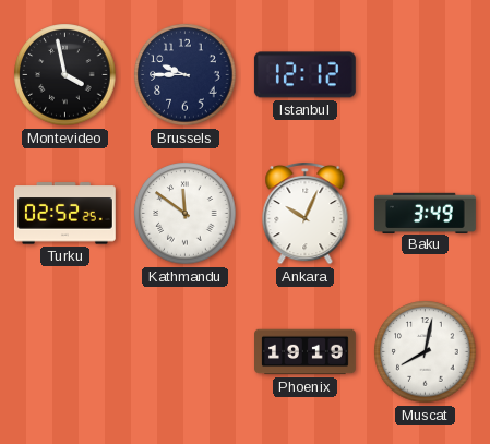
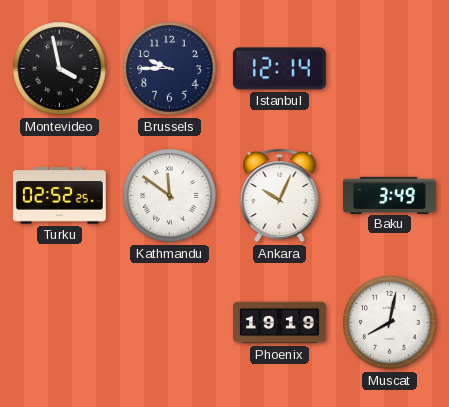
Istanbul: 12:12 -> 12:14
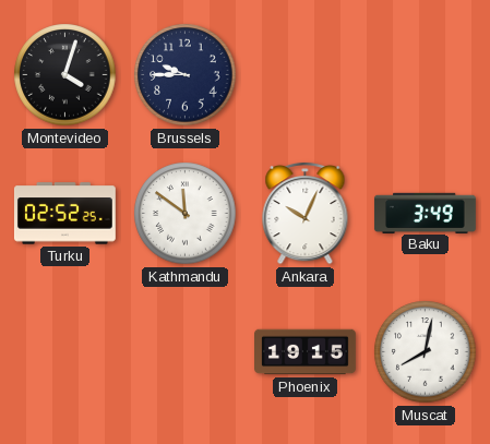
Montevideo: 3:58 -> 4:03
Istanbul: 12:14 -> none
Phoenix: 19:19 -> 19:15
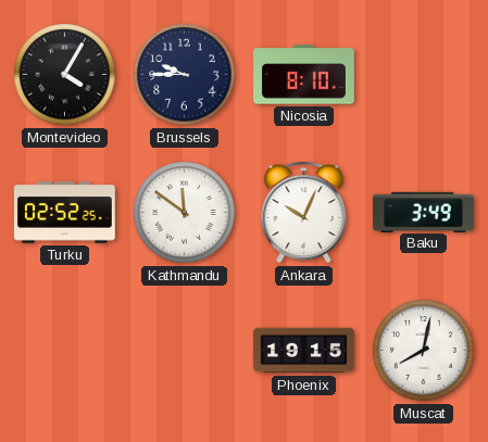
Montevideo: 4:03 -> 4:05
Nicosia: none -> 8:10
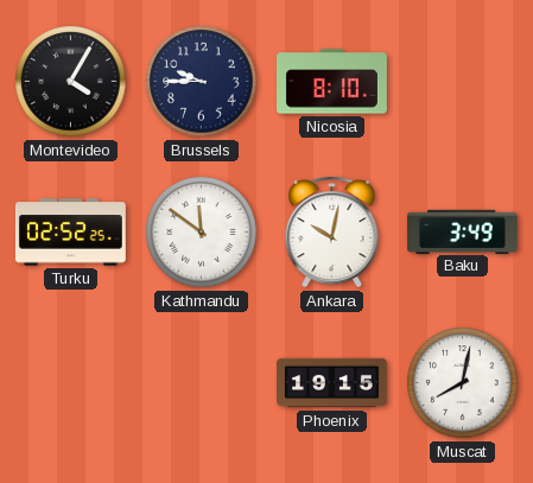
Ankara: 10:04 -> 10:02
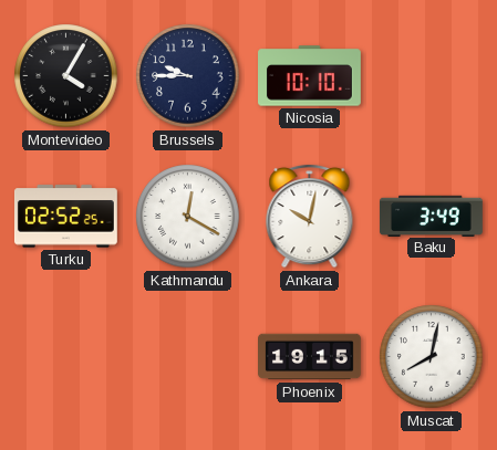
Nicosia: 8:10 -> 10:10
Kathmandu: 11:51 -> 12:20
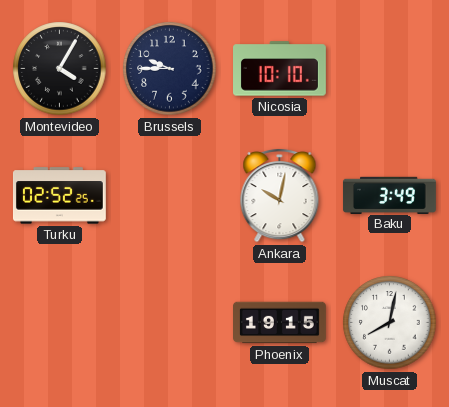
Kathmandu: 12:20 -> none
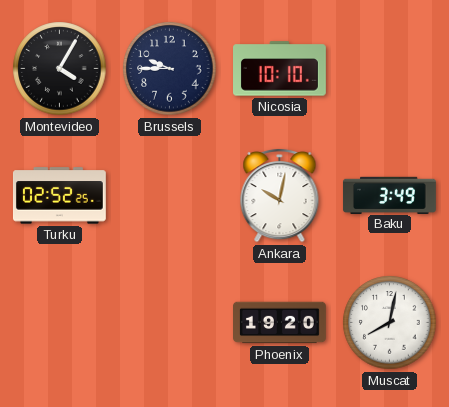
Phoenix: 19:15 -> 19:20
